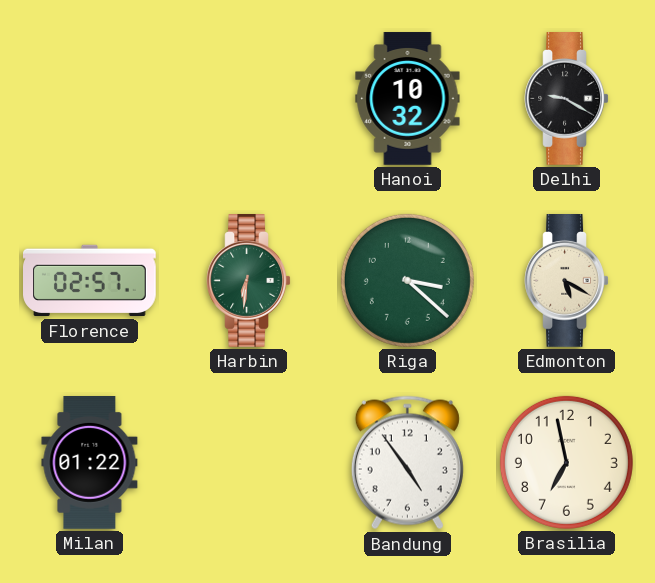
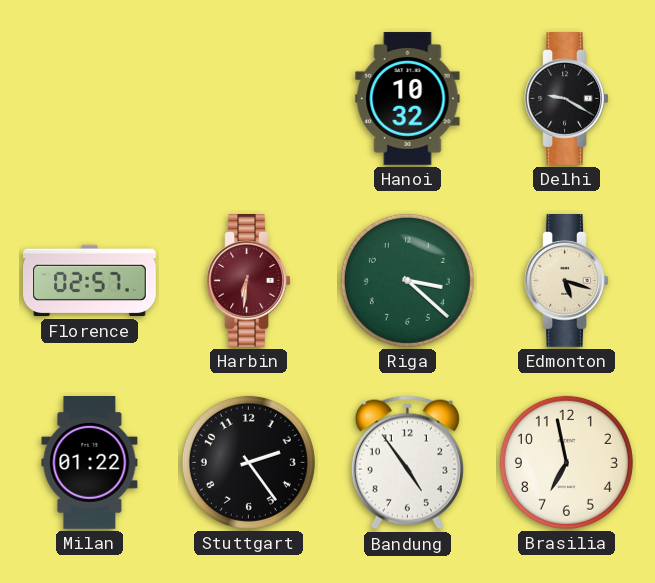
Harbin dial: green -> burgundy
Edmonton: 5:20 -> 5:18
Stuttgart: none -> 2:24
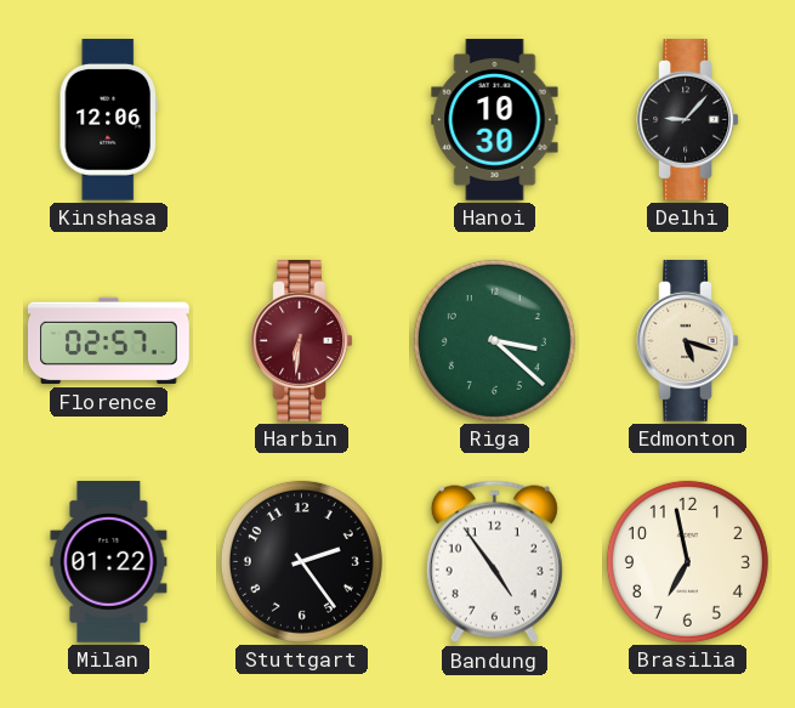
Kinshasa: none -> 12:06
Hanoi: 10:32 -> 10:30
Delhi: 9:20 -> 9:07
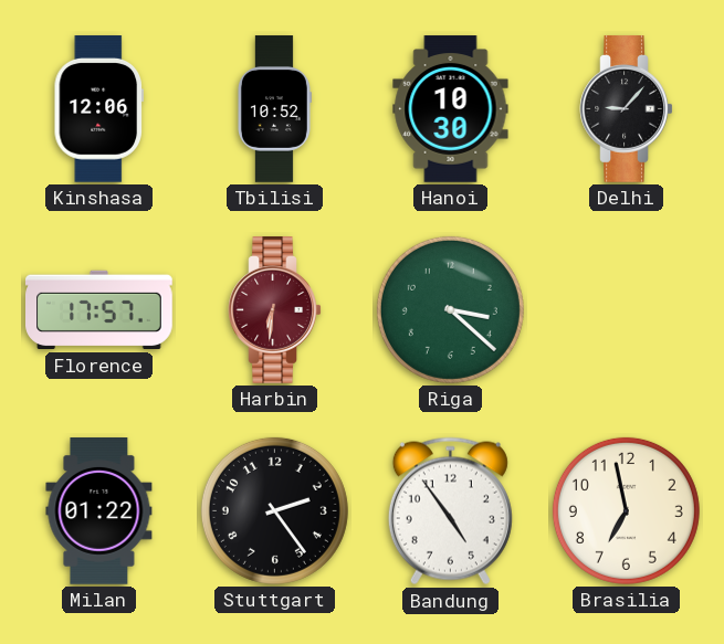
Tbilisi: none -> 10:52
Florence: 02:57 -> 17:57
Edmonton: 5:18 -> none
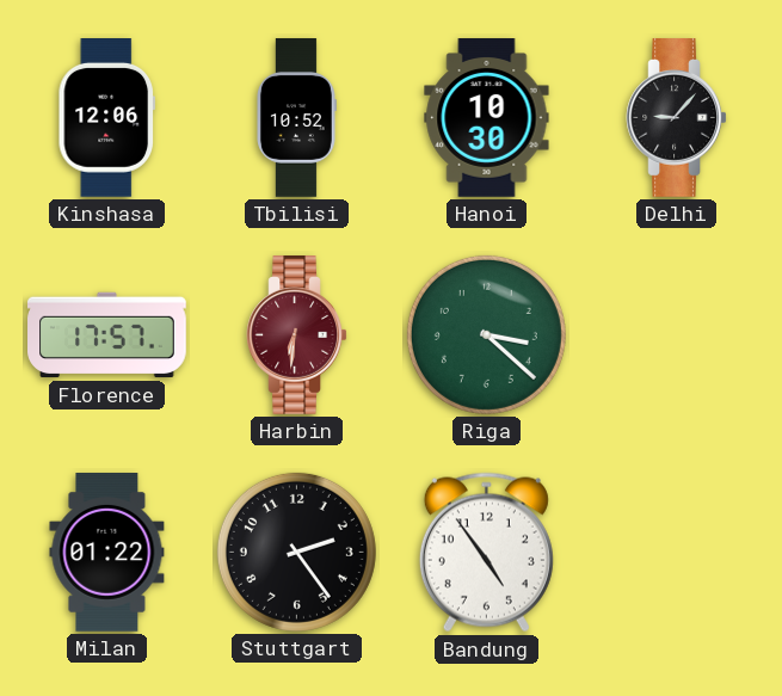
Brasilia: 6:58 -> none
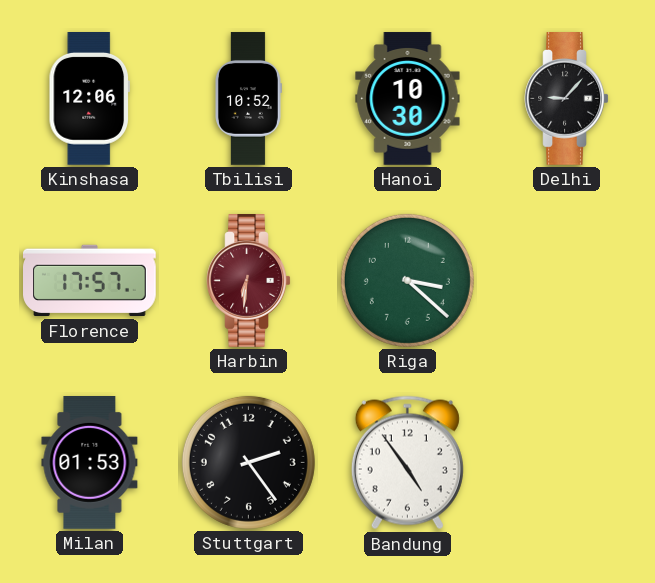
Milan: 01:22 -> 01:53
